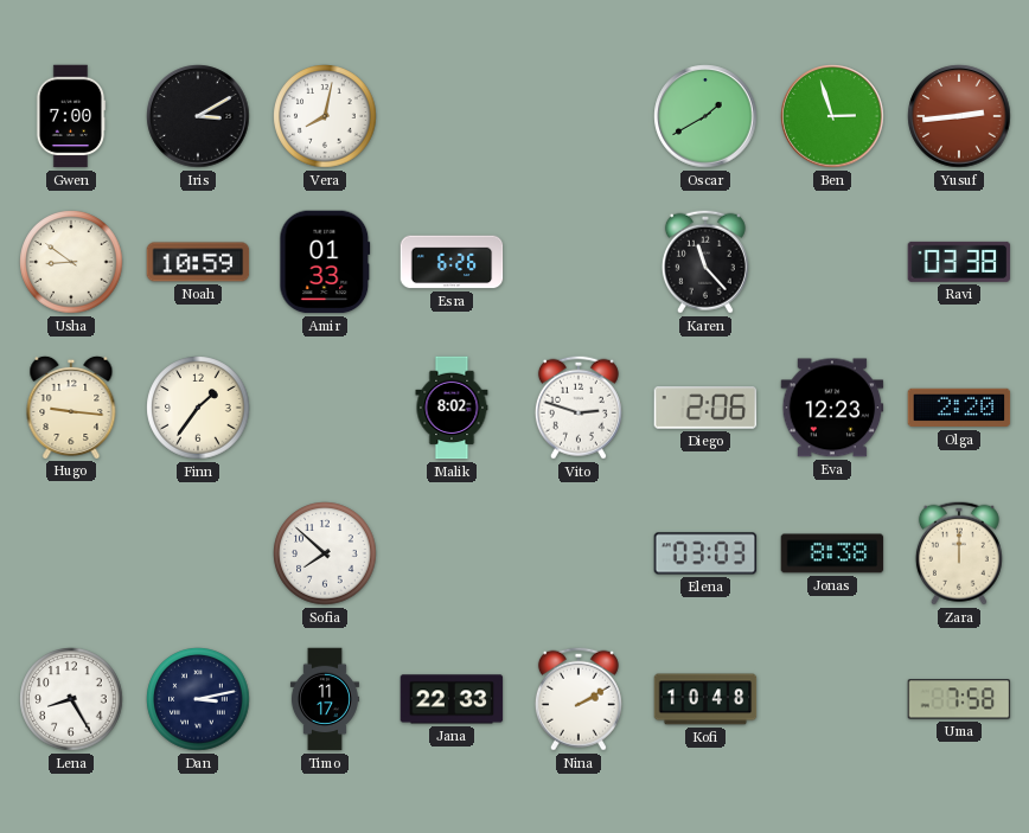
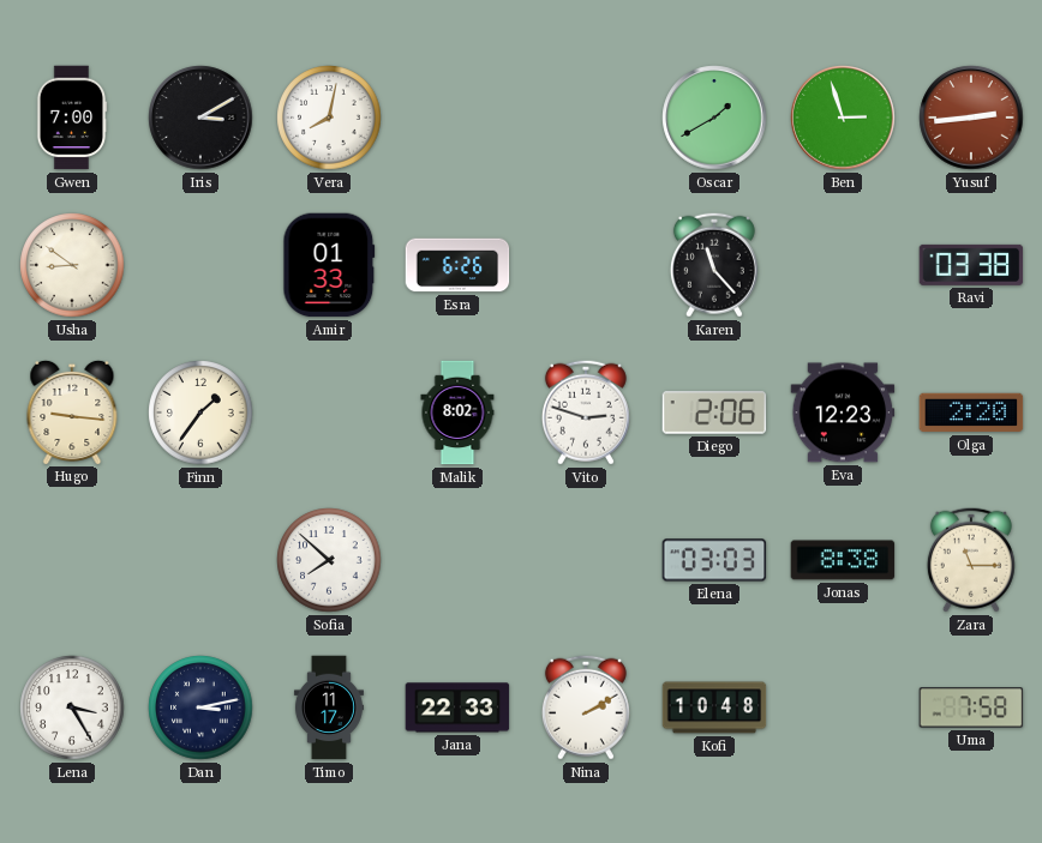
Noah: 10:59 -> none
Zara: 12:00 -> 11:15
Lena: 8:25 -> 3:25
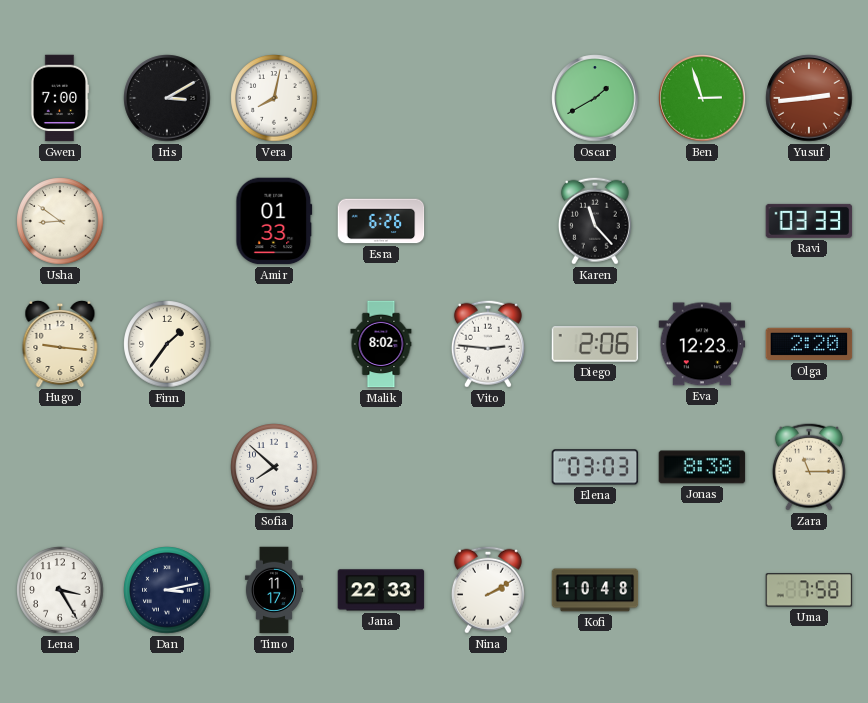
Ravi: 03:38 -> 03:33
Vito: 2:48 -> 2:46
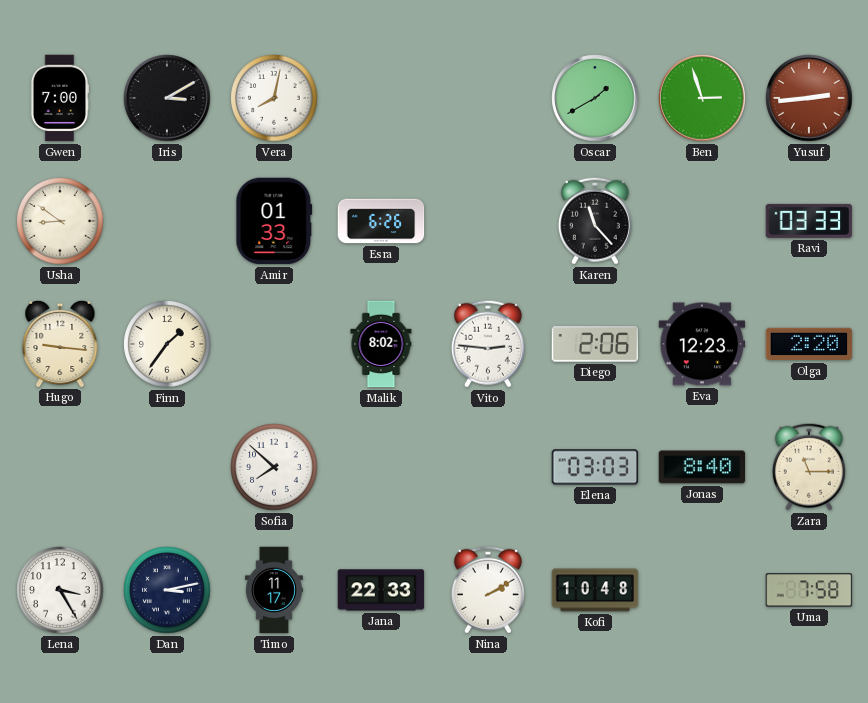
Jonas: 8:38 -> 8:40
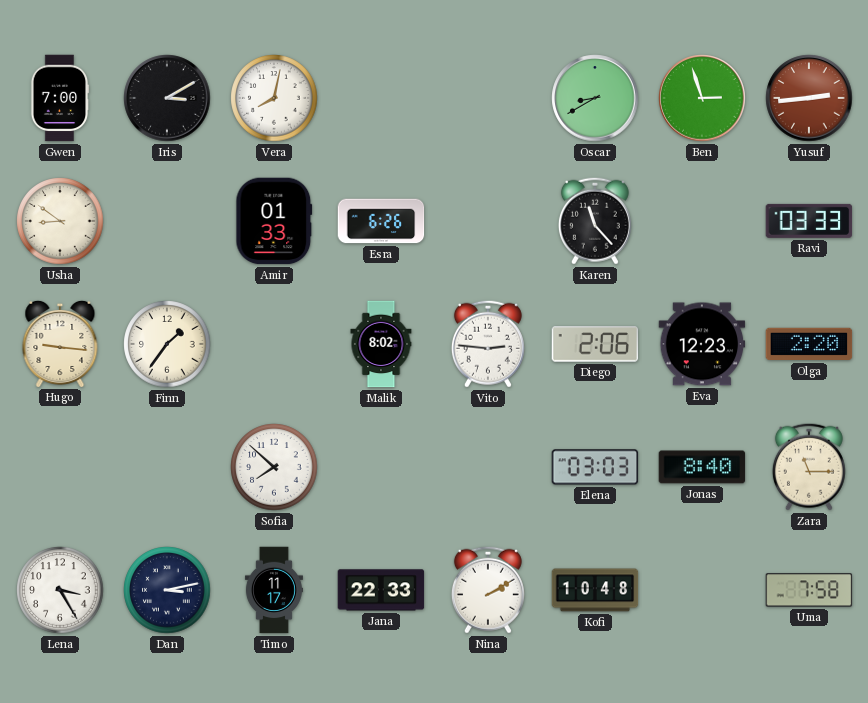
Oscar: 1:40 -> 8:40
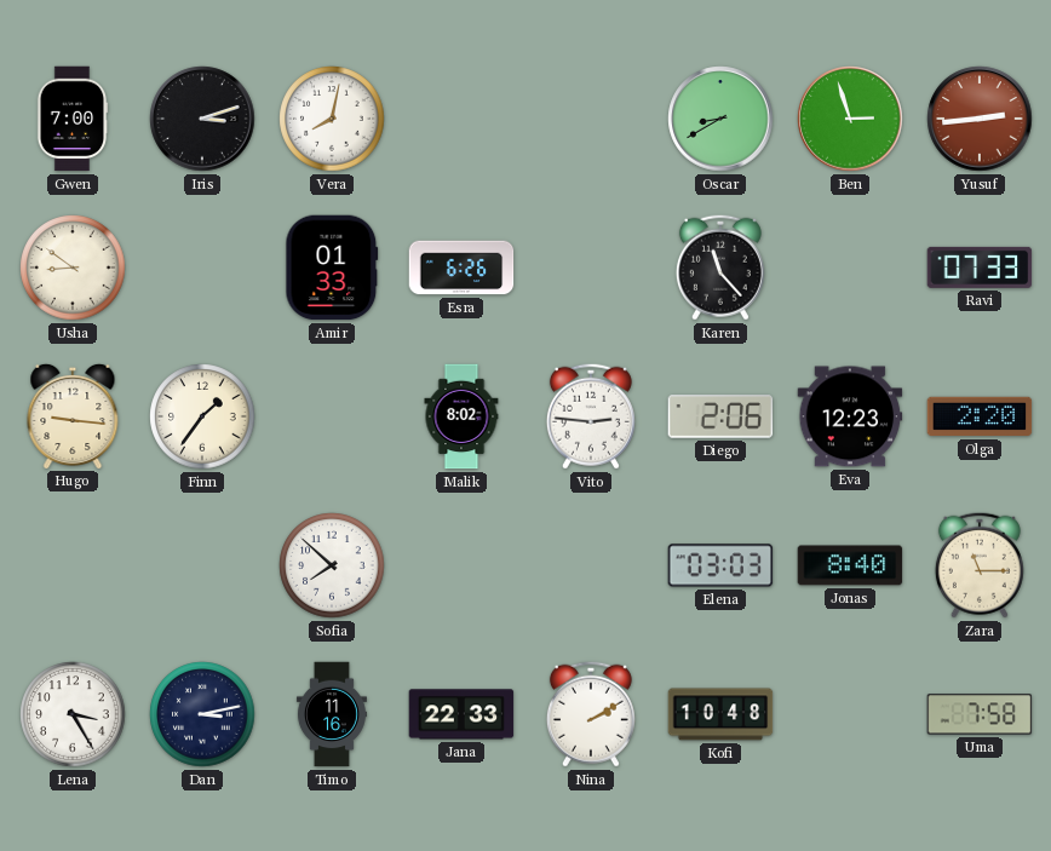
Iris: 3:10 -> 3:12
Ravi: 03:33 -> 07:33
Timo: 11:17 -> 11:16
